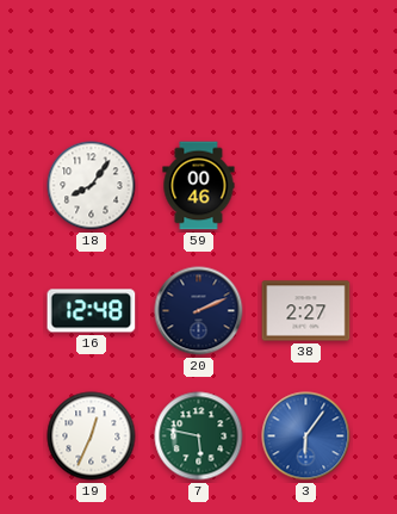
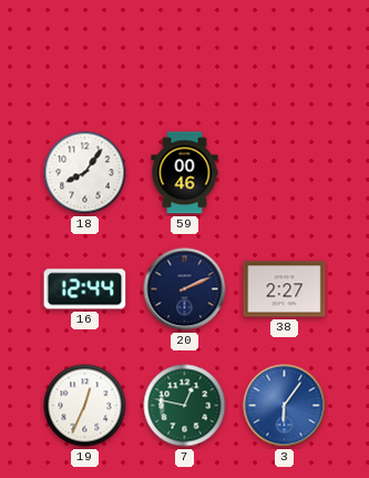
16: 12:48 -> 12:44
7: 5:47 -> 12:47
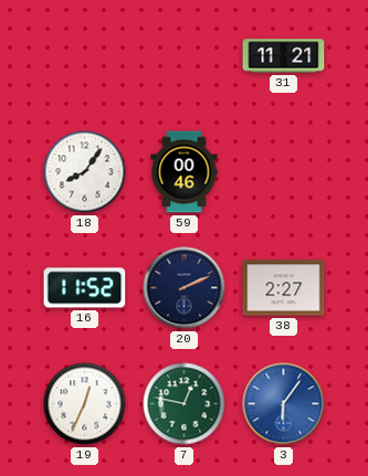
31: none -> 11:21
16: 12:44 -> 11:52
